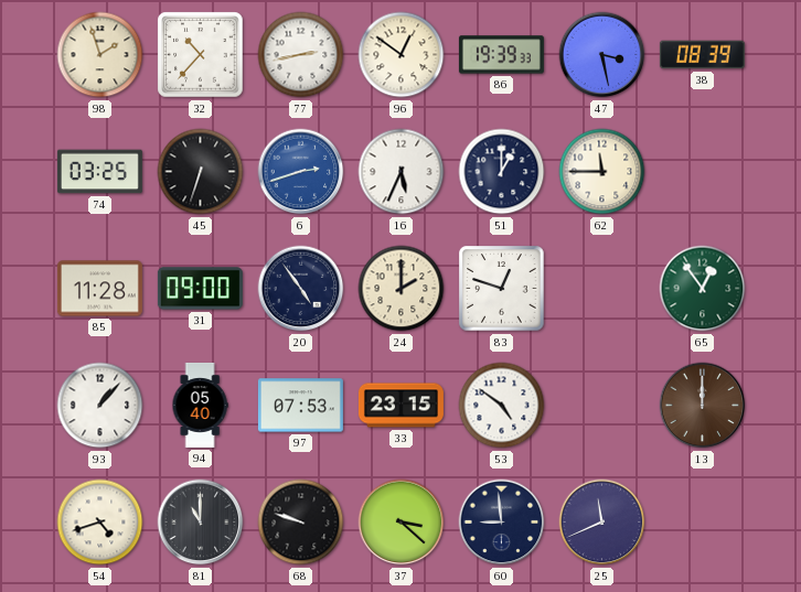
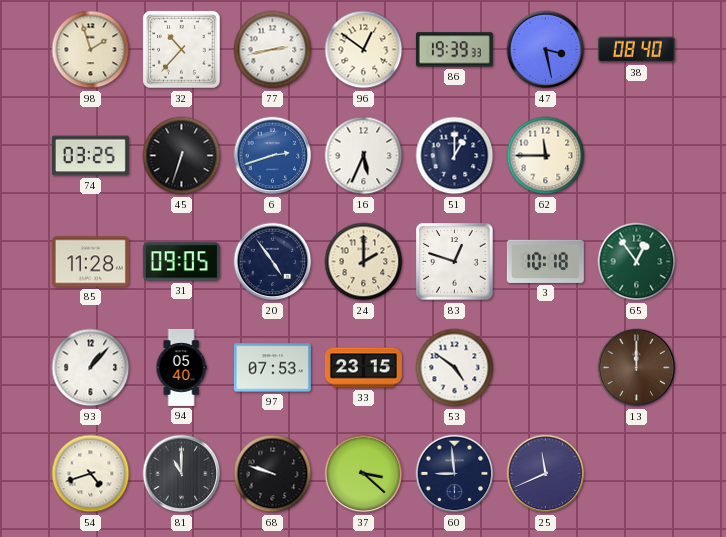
38: 08:39 -> 08:40
31: 09:00 -> 09:05
3: none -> 10:18
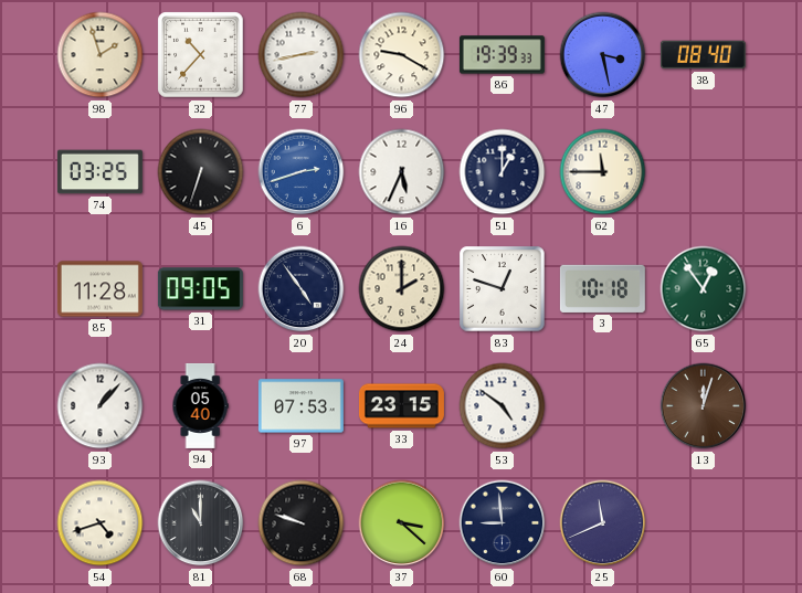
96: 12:51 -> 9:20
13: 12:00 -> 12:03
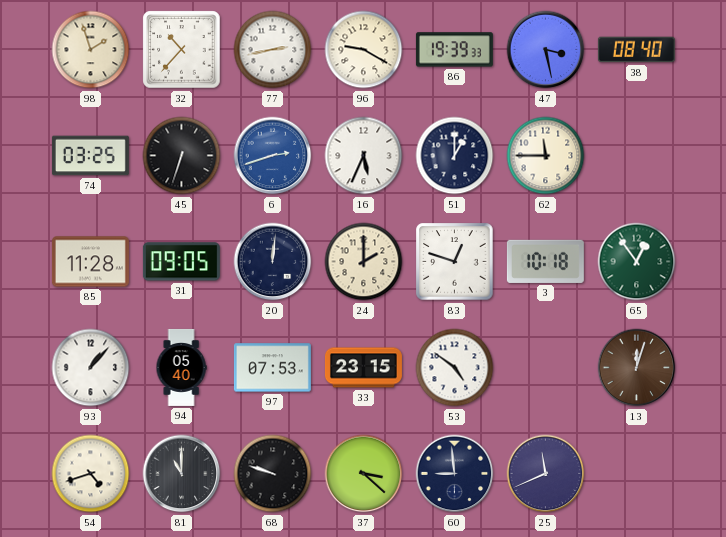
20: 4:54 -> 12:01
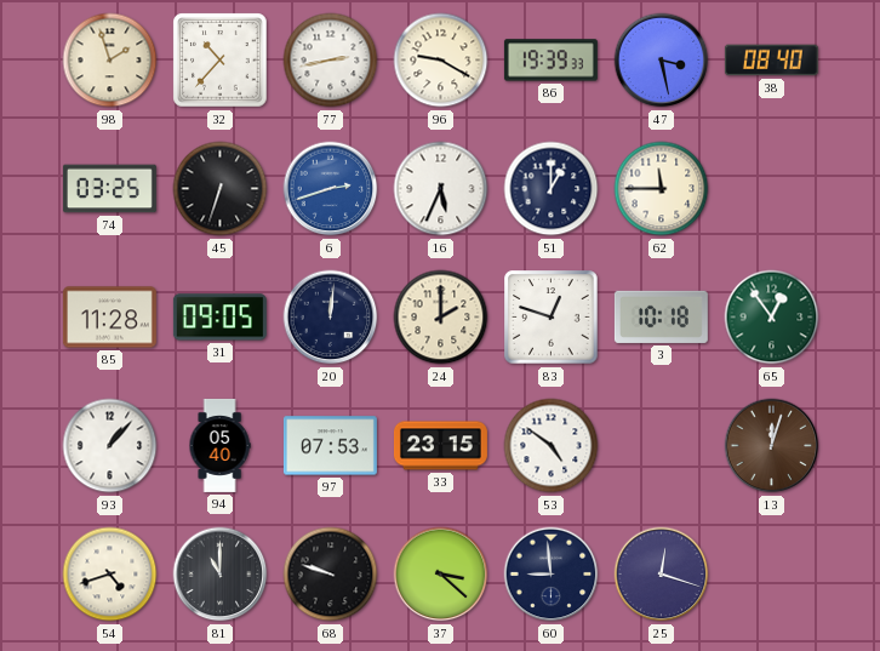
25: 11:41 -> 12:18
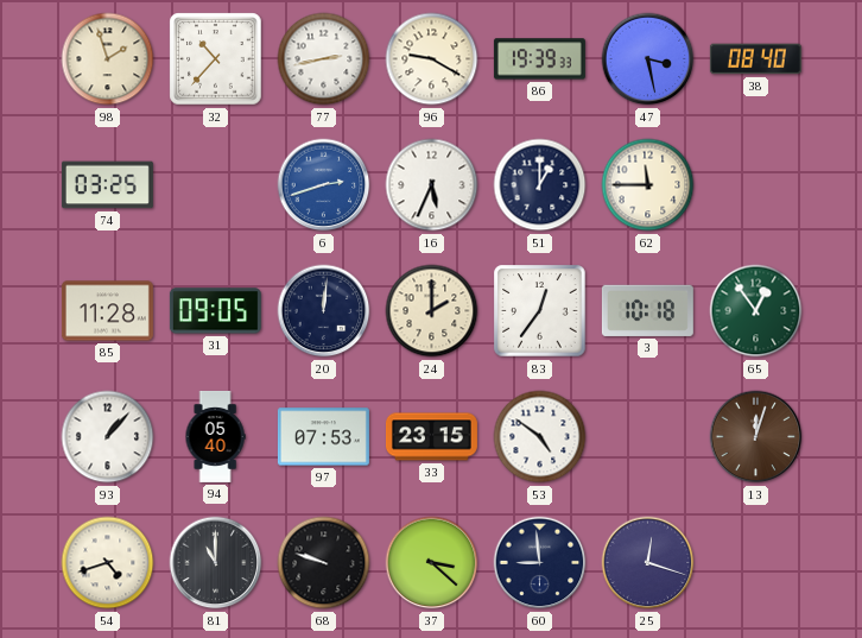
45: 6:33 -> none
83: 12:48 -> 12:36
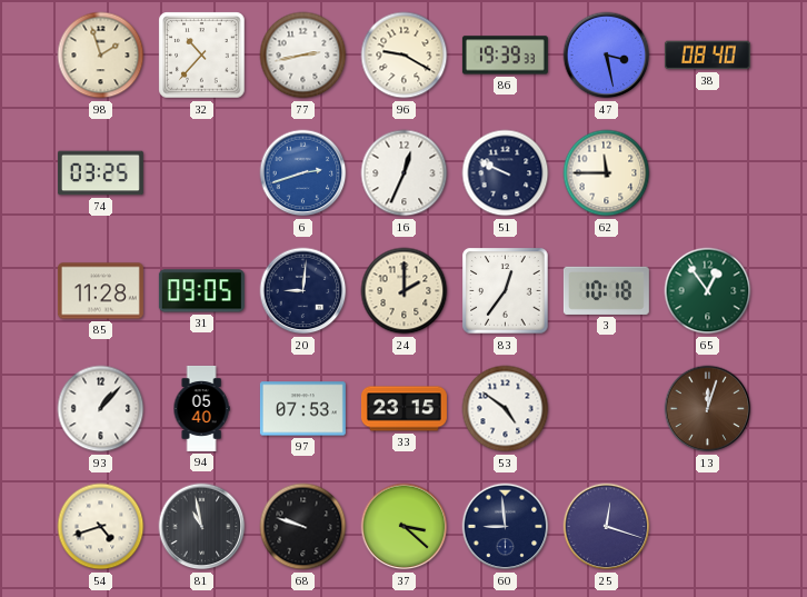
16: 5:34 -> 12:34
51: 1:00 -> 9:49
20: 12:01 -> 9:01
81: 11:00 -> 10:58
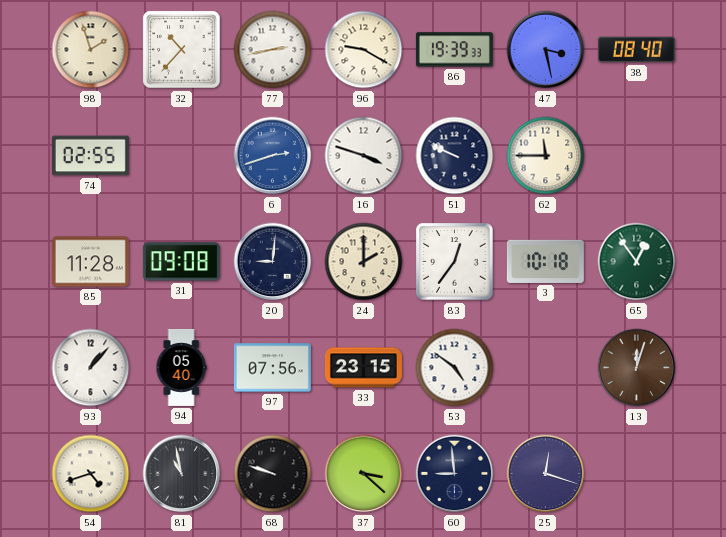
74: 03:25 -> 02:55
16: 12:34 -> 3:48
31: 09:05 -> 09:08
97: 07:53 -> 07:56
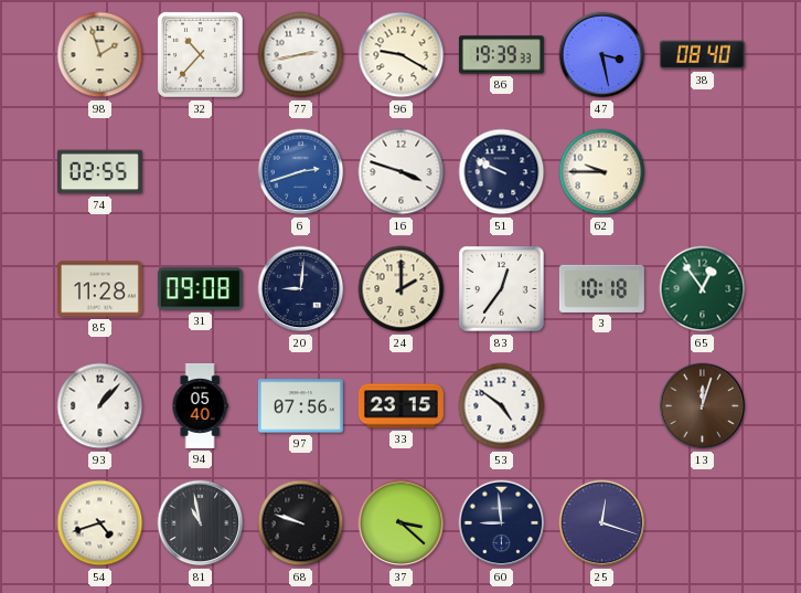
62: 11:45 -> 9:45
